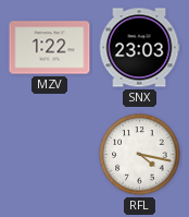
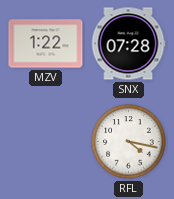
SNX: 23:03 -> 07:28
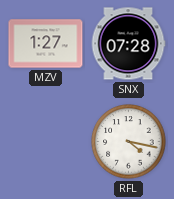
MZV: 1:22 -> 1:27
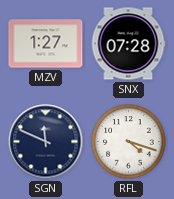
SGN: none -> 11:49
RFL: 4:17 -> 4:18
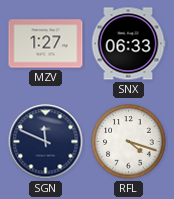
SNX: 07:28 -> 06:33
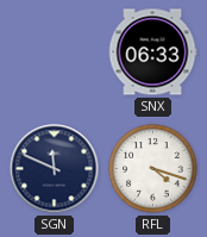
MZV: 1:27 -> none
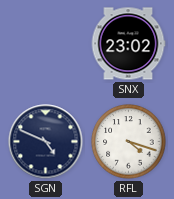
SNX: 06:33 -> 23:02
SGN: 11:49 -> 4:49
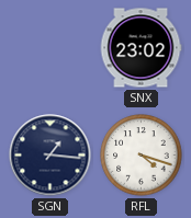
SGN: 4:49 -> 1:16
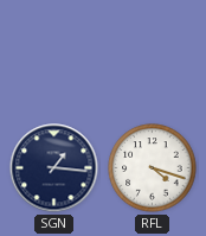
SNX: 23:02 -> none
